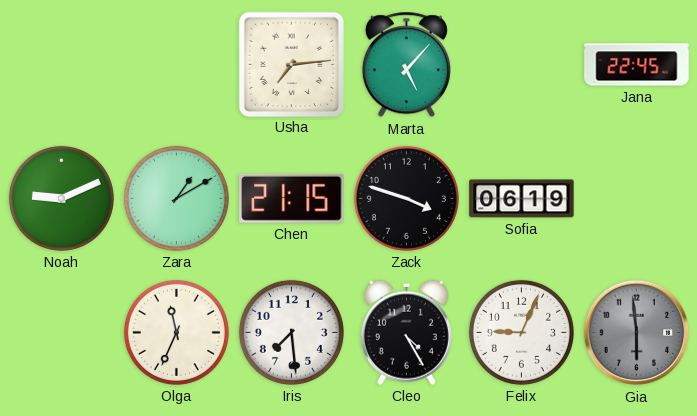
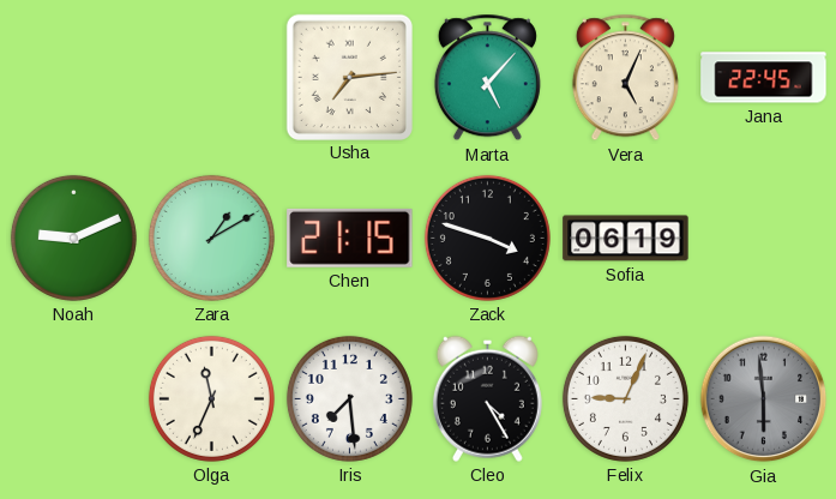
Vera: none -> 5:04
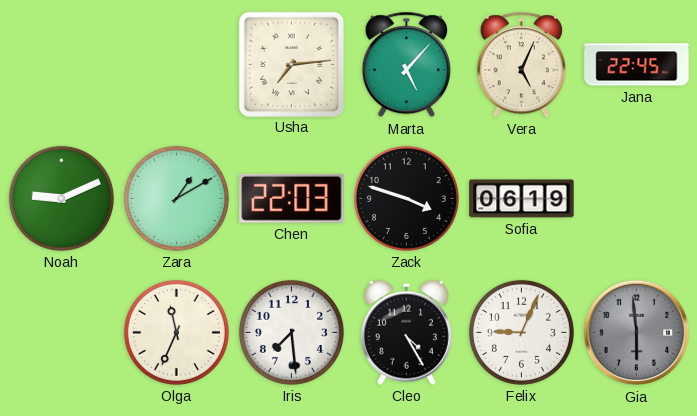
Chen: 21:15 -> 22:03
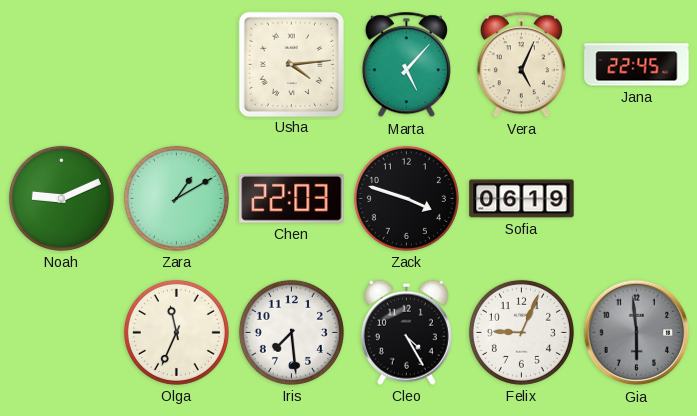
Usha: 7:14 -> 4:14
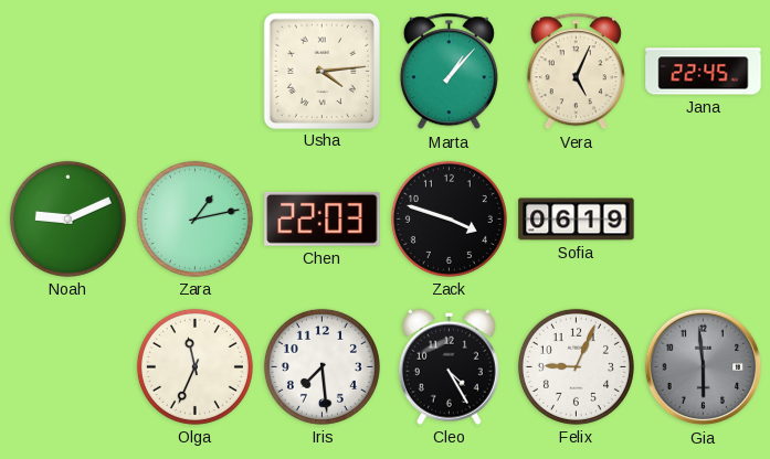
Marta: 5:07 -> 1:07
Zara: 1:10 -> 1:13
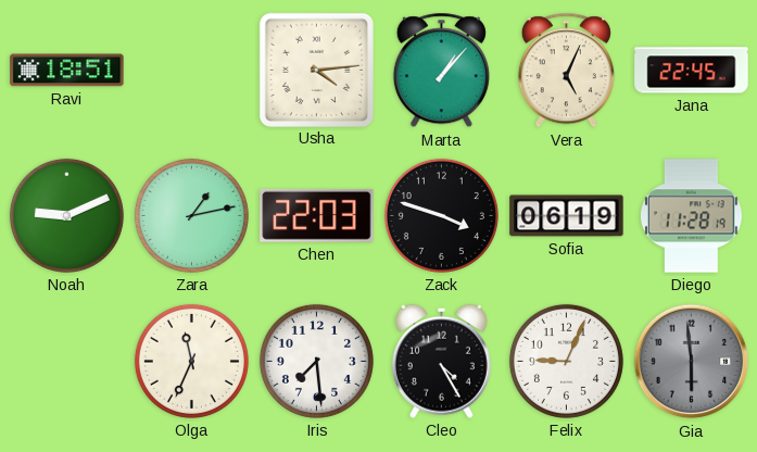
Ravi: none -> 18:51
Diego: none -> 11:28
